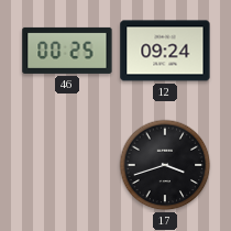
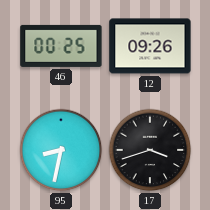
12: 09:24 -> 09:26
95: none -> 8:32
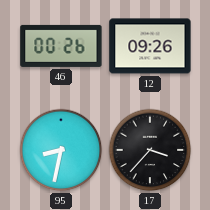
46: 00:25 -> 00:26
17: 3:42 -> 3:37
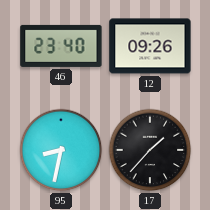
46: 00:26 -> 23:40
17: 3:37 -> 1:37
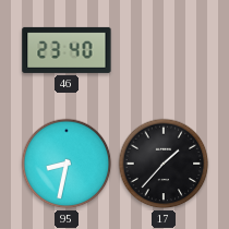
12: 09:26 -> none
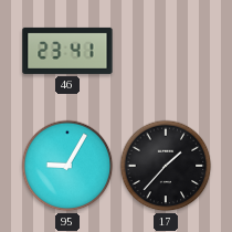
46: 23:40 -> 23:41
95: 8:32 -> 9:05
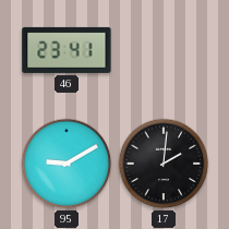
95: 9:05 -> 9:10
17: 1:37 -> 2:01
